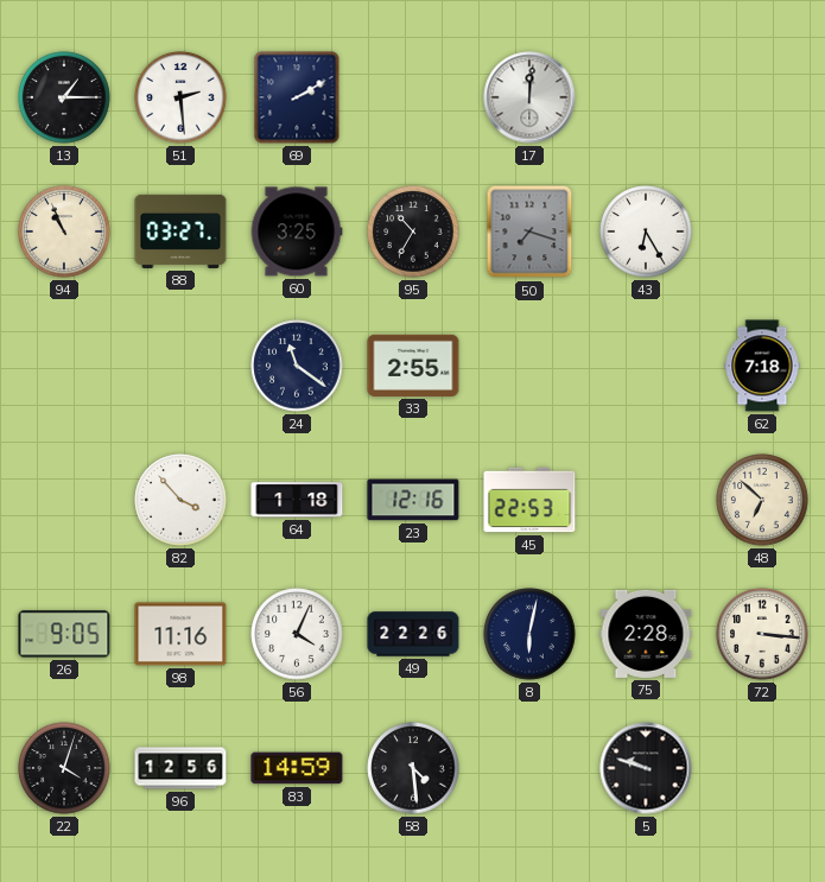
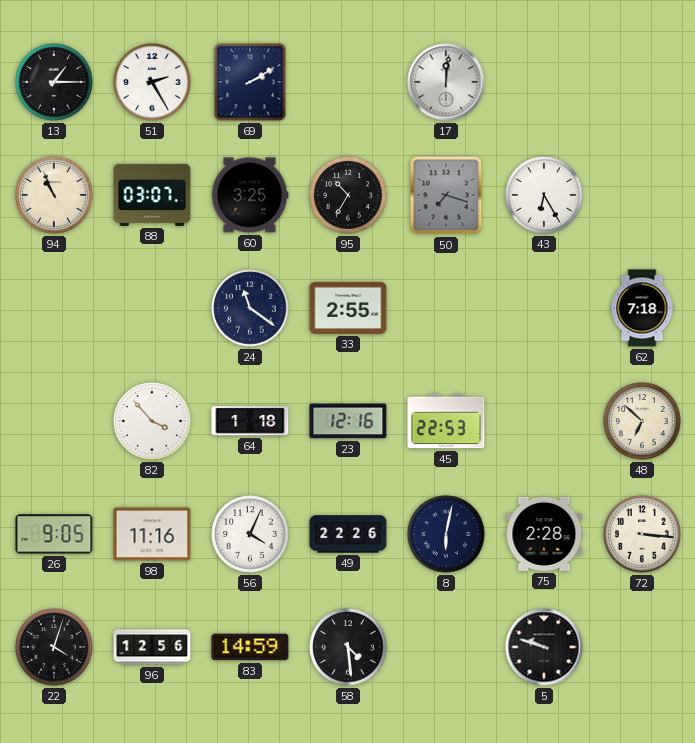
51: 2:29 -> 2:25
88: 03:27 -> 03:07
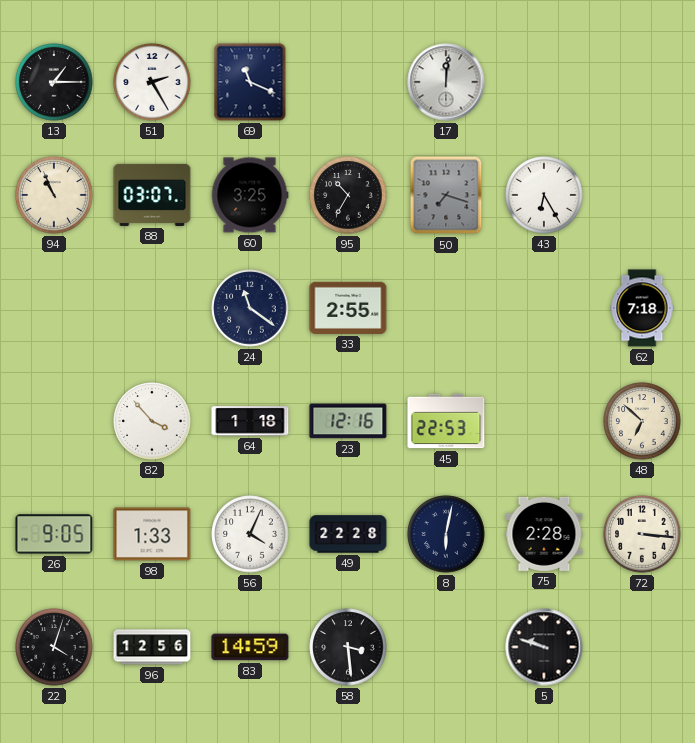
69: 2:10 -> 11:19
98: 11:16 -> 1:33
49: 22:26 -> 22:28
58: 4:29 -> 3:29
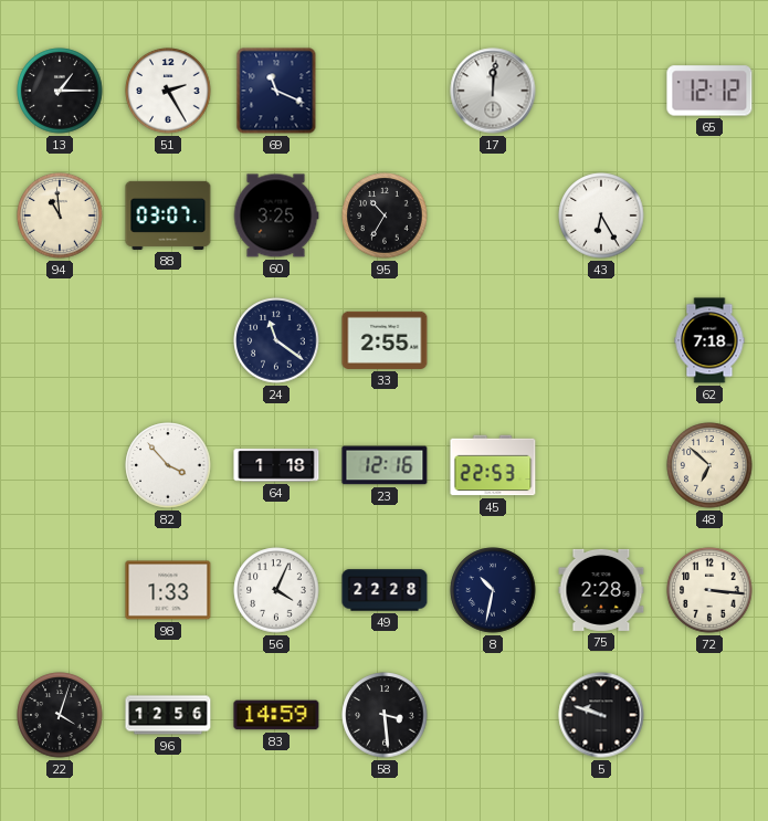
65: none -> 12:12
94: 10:56 -> 10:59
50: 7:18 -> none
26: 9:05 -> none
8: 6:02 -> 10:32
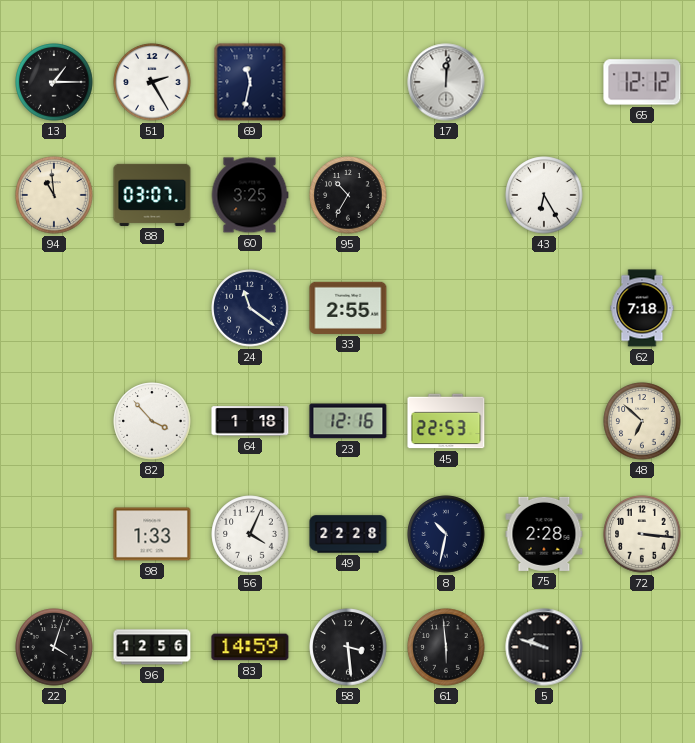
69: 11:19 -> 11:32
61: none -> 5:59
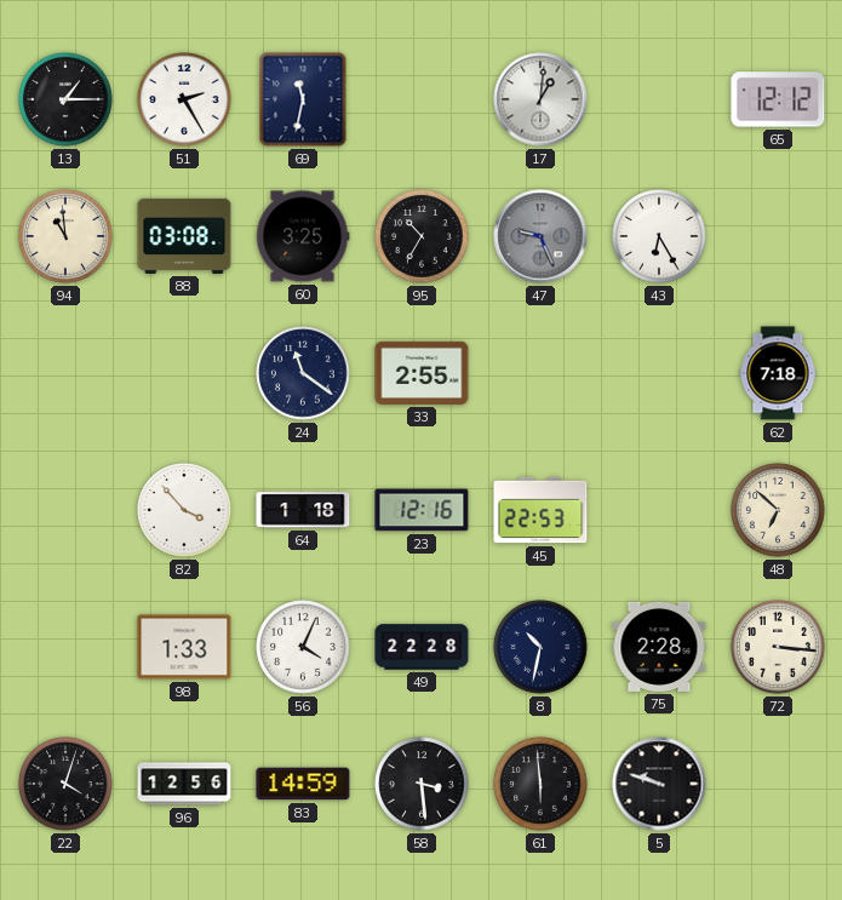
17: 12:01 -> 1:01
88: 03:07 -> 03:08
47: none -> 9:26
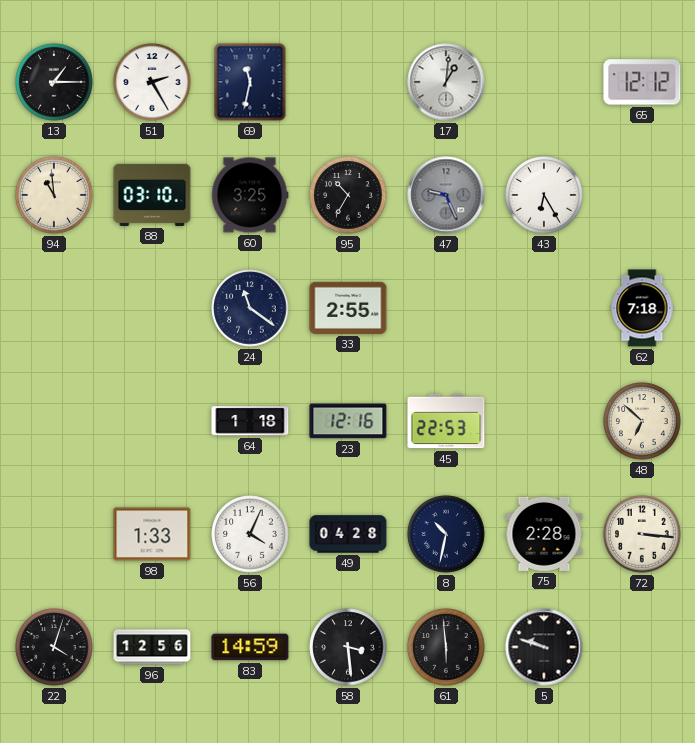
88: 03:08 -> 03:10
82: 3:53 -> none
49: 22:28 -> 04:28
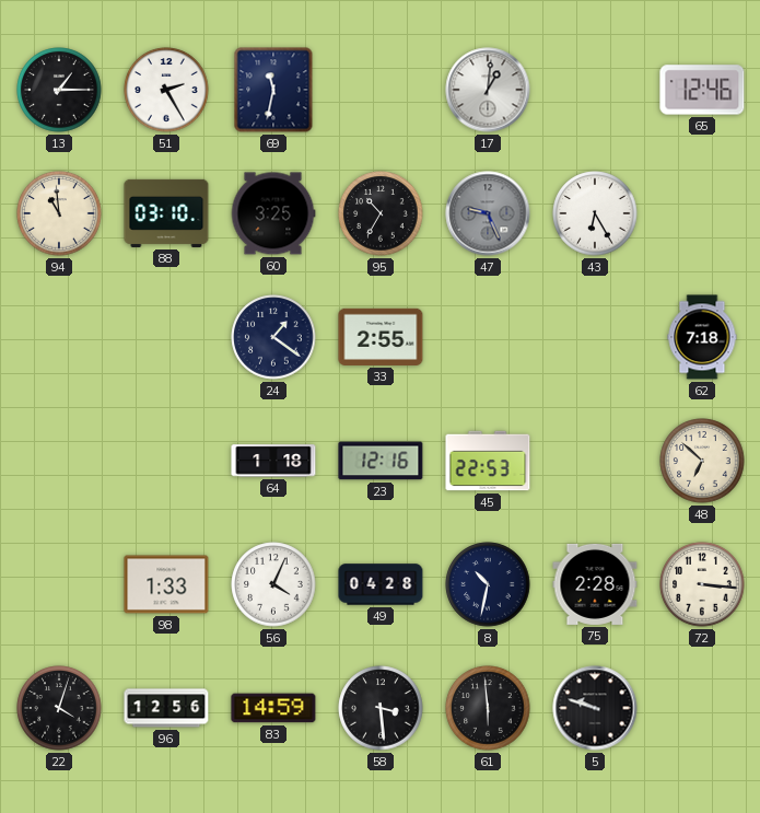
65: 12:12 -> 12:46
24: 11:21 -> 1:21
